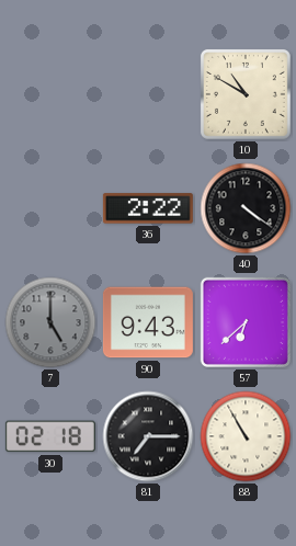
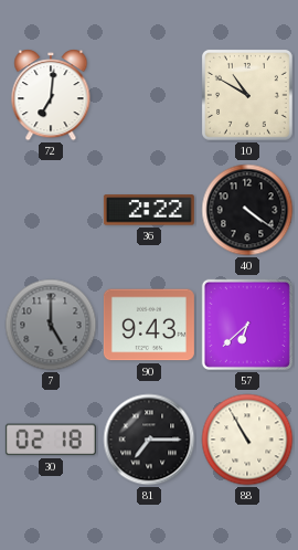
72: none -> 7:01
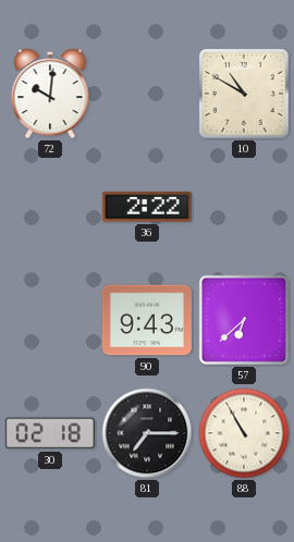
72: 7:01 -> 10:01
40: 4:21 -> none
7: 5:00 -> none
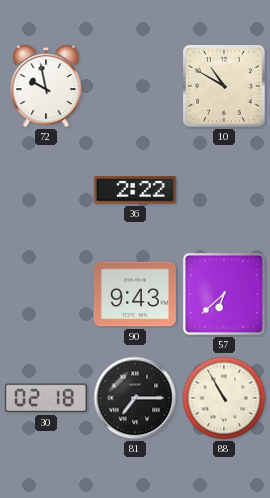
72: 10:01 -> 9:58
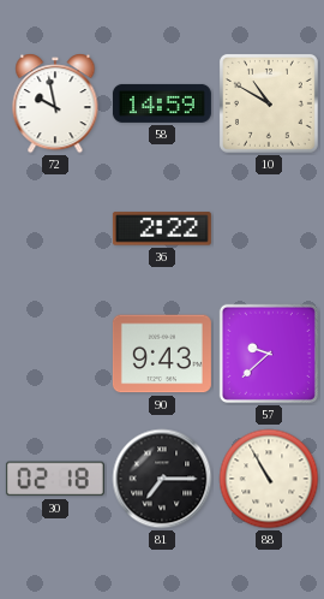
58: none -> 14:59
57: 6:38 -> 9:38
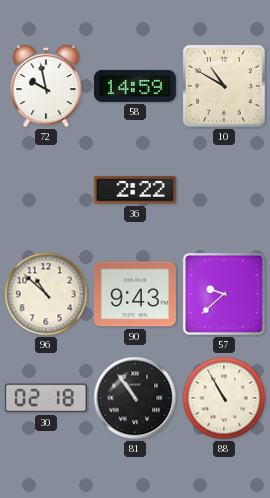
96: none -> 10:52
81: 7:15 -> 10:54
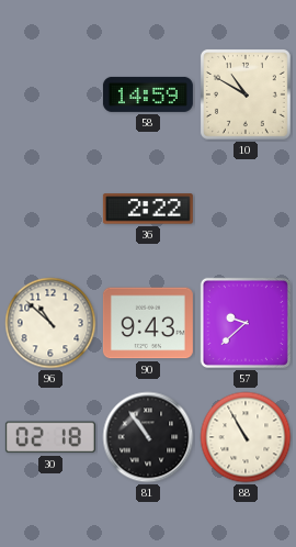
72: 9:58 -> none
